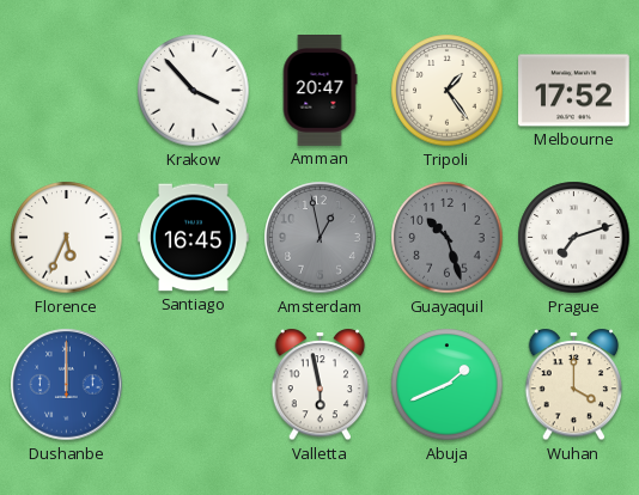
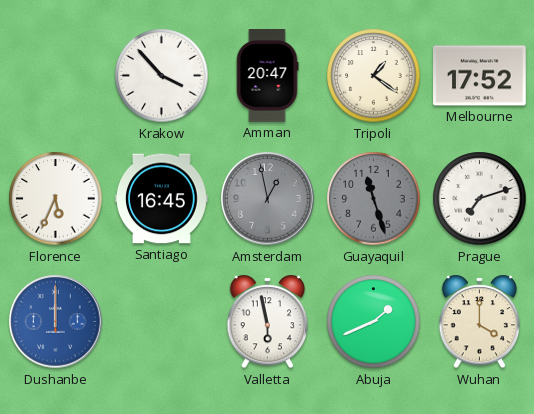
Tripoli: 1:24 -> 1:21
Guayaquil: 10:27 -> 11:27
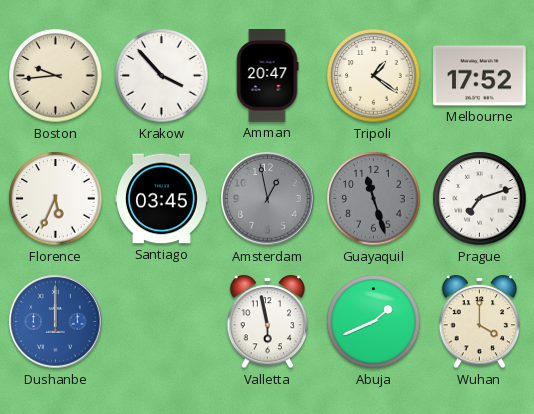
Boston: none -> 9:44
Santiago: 16:45 -> 03:45
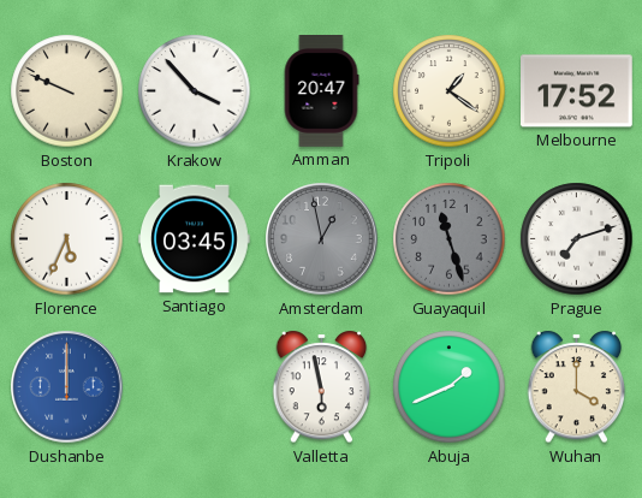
Boston: 9:44 -> 9:49
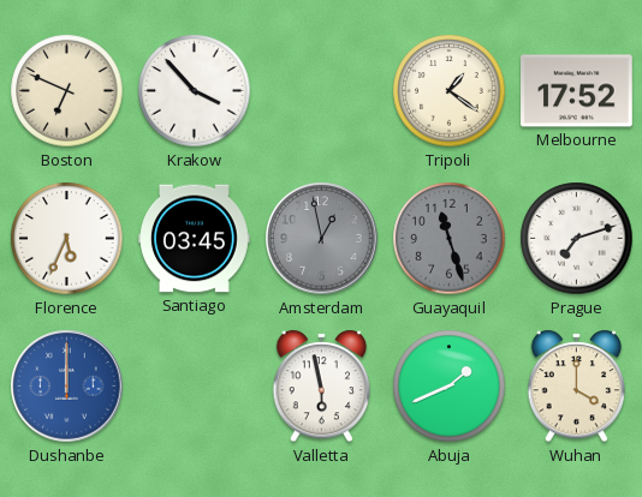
Boston: 9:49 -> 6:49
Amman: 20:47 -> none
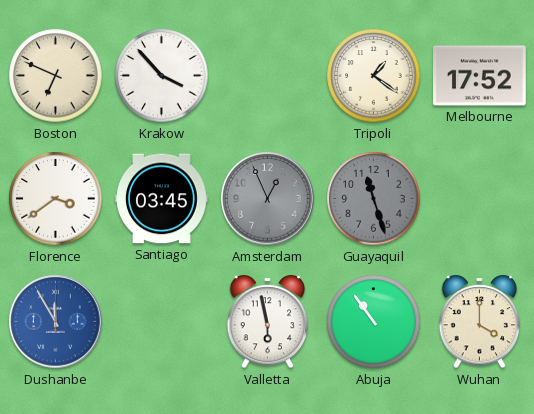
Florence: 5:34 -> 3:39
Amsterdam: 12:58 -> 12:56
Prague: 7:12 -> none
Dushanbe: 12:00 -> 11:55
Abuja: 1:41 -> 10:54
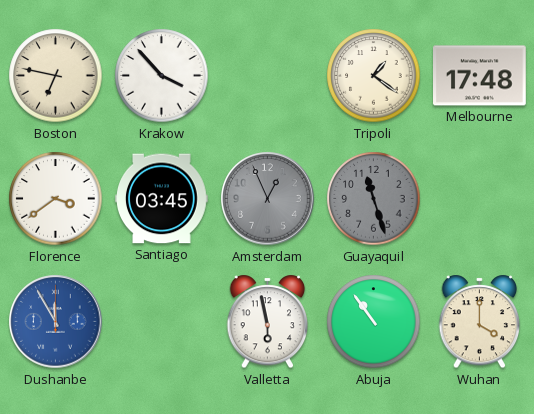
Boston: 6:49 -> 6:47
Melbourne: 17:52 -> 17:48
